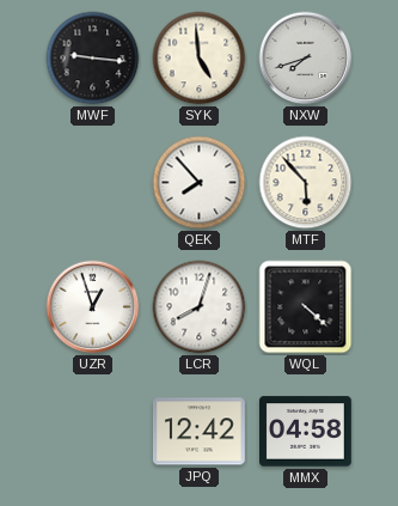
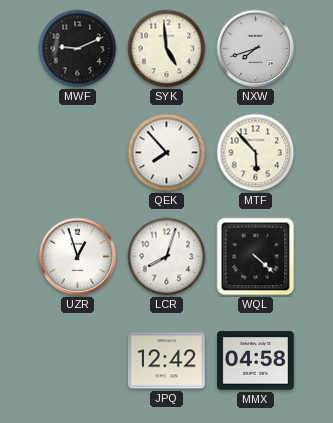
MWF: 9:16 -> 9:11
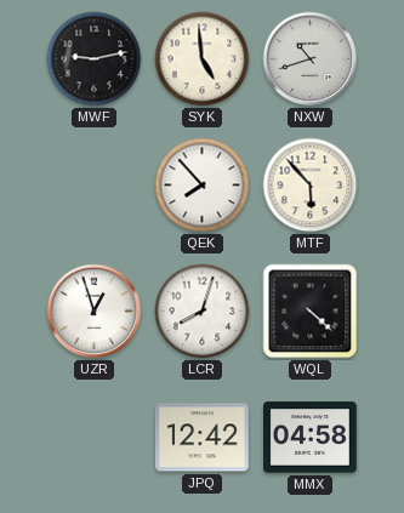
MWF: 9:11 -> 9:13
NXW: 7:42 -> 10:42
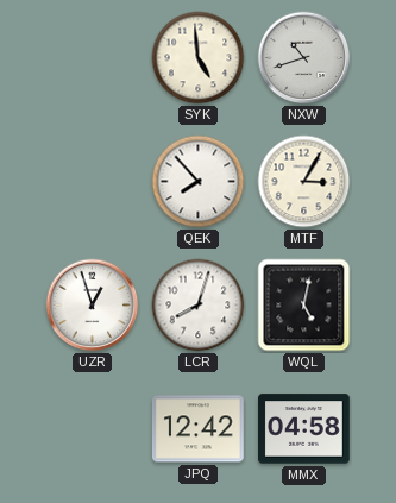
MWF: 9:13 -> none
MTF: 5:53 -> 3:05
WQL: 4:22 -> 5:02
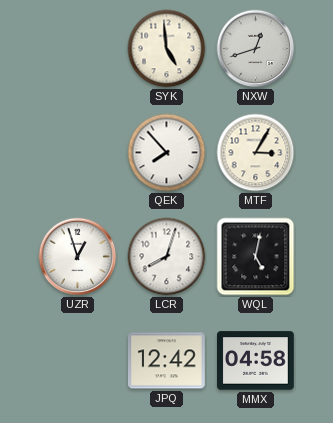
NXW: 10:42 -> 12:42
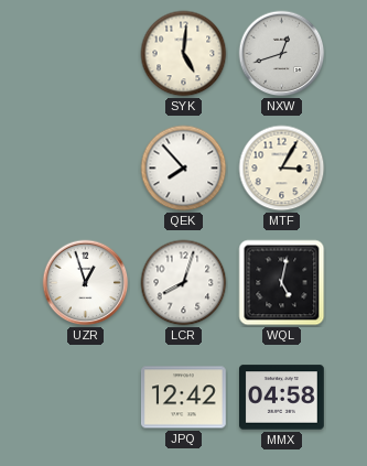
SYK: 4:59 -> 5:01
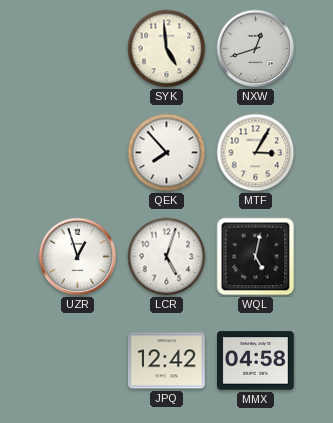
SYK: 5:01 -> 4:59
LCR: 8:03 -> 5:03
